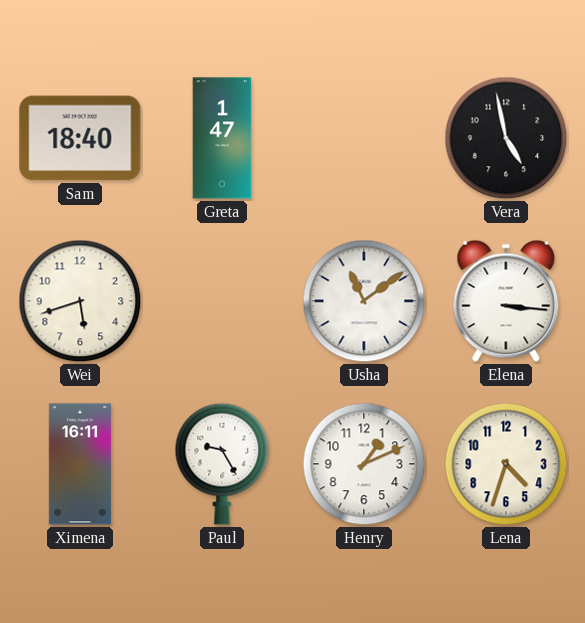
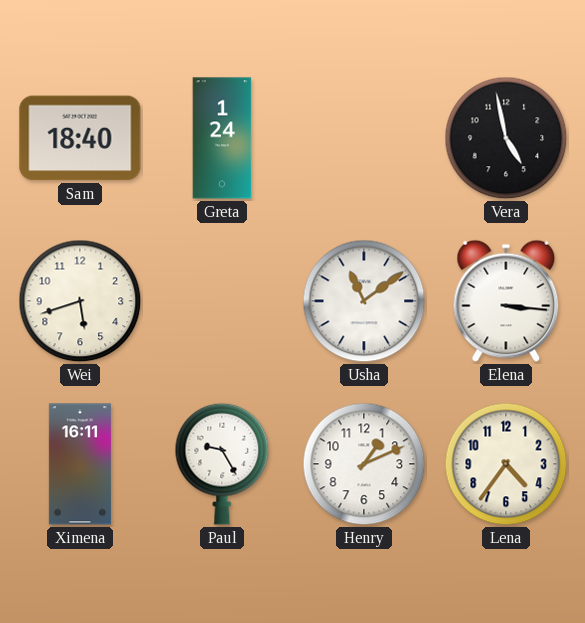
Greta: 1:47 -> 1:24
Lena: 4:33 -> 4:36
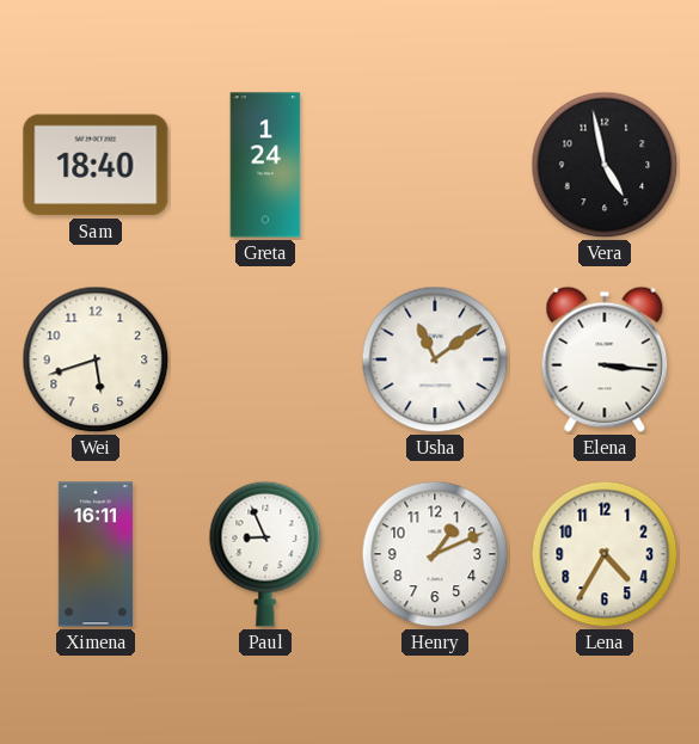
Paul: 9:25 -> 8:56
Lena: 4:36 -> 4:35
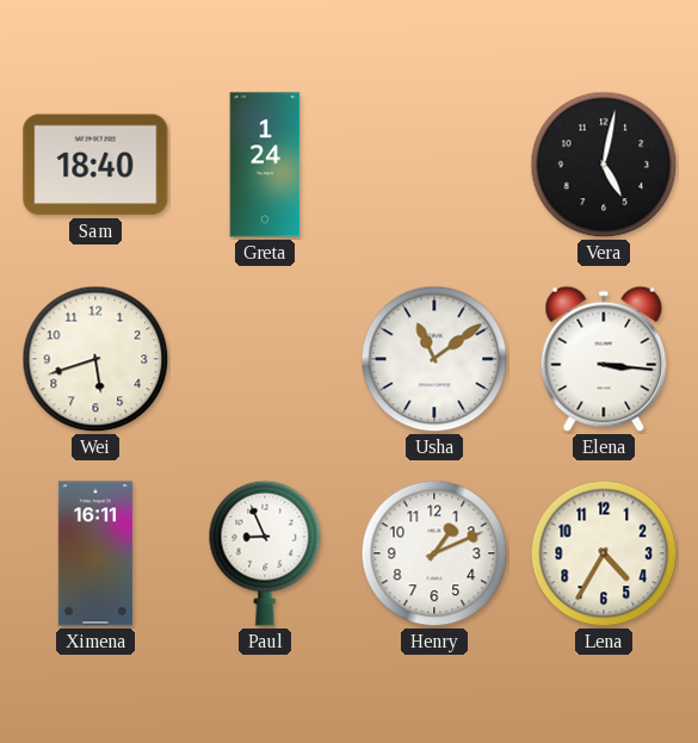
Vera: 4:58 -> 5:02
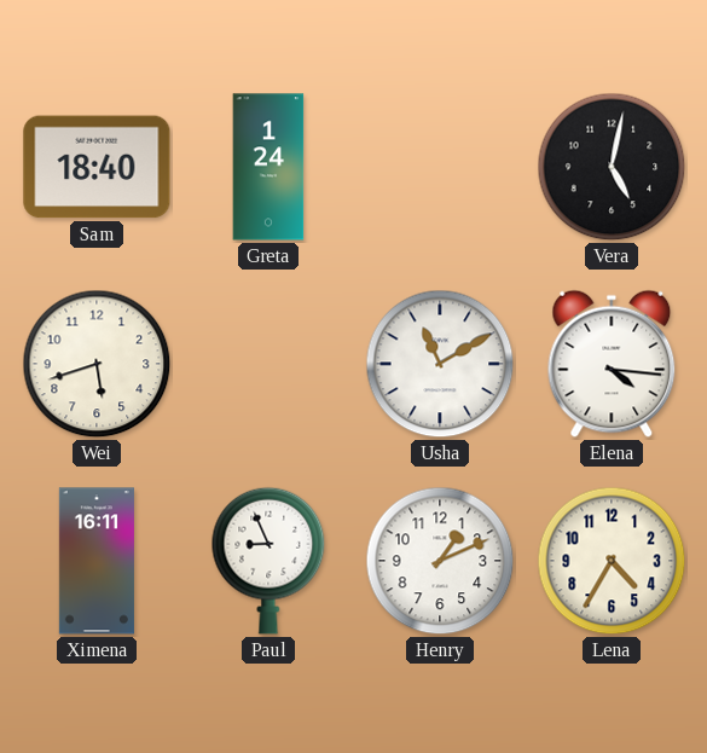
Usha: 11:09 -> 11:10
Elena: 3:16 -> 4:16
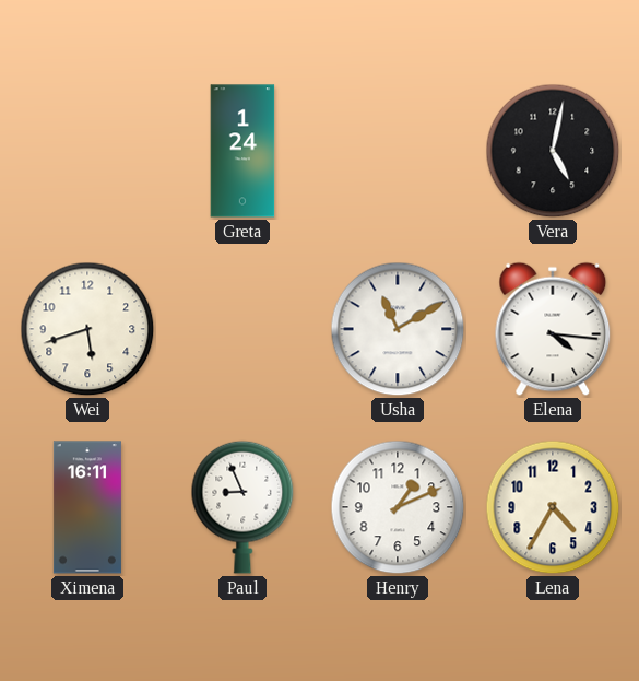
Sam: 18:40 -> none
